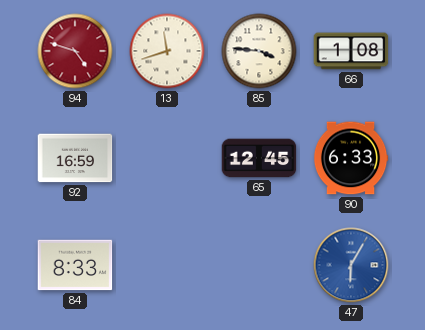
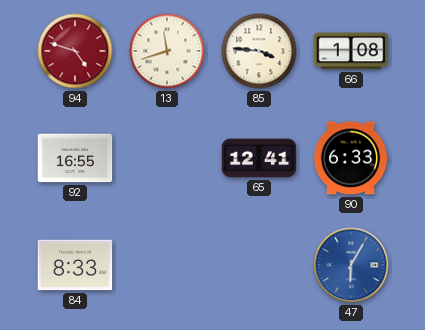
92: 16:59 -> 16:55
65: 12:45 -> 12:41
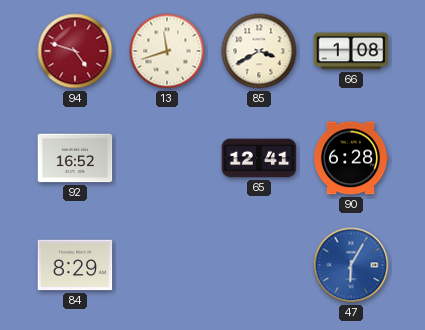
85: 3:46 -> 3:40
92: 16:55 -> 16:52
90: 6:33 -> 6:28
84: 8:33 -> 8:29
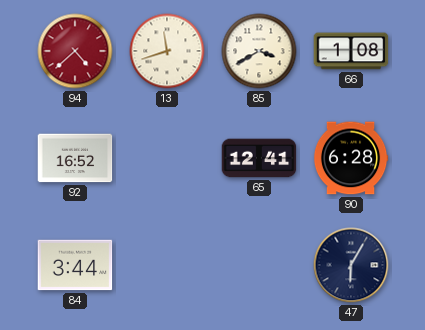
94: 4:48 -> 4:38
84: 8:29 -> 3:44
47 dial: blue -> navy
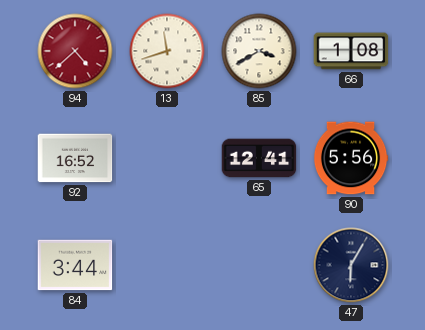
90: 6:28 -> 5:56
